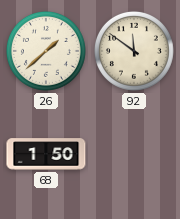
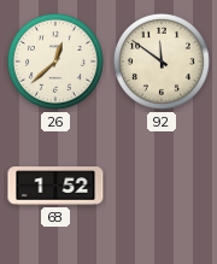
26: 1:38 -> 12:38
68: 1:50 -> 1:52
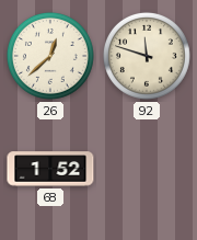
92: 11:51 -> 11:48
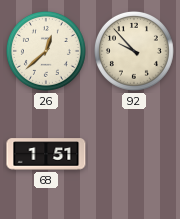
92: 11:48 -> 9:53
68: 1:52 -> 1:51
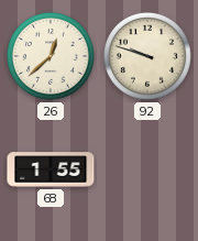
92: 9:53 -> 9:48
68: 1:51 -> 1:55
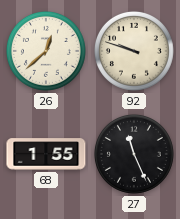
27: none -> 11:26
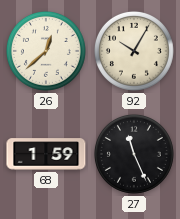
92: 9:48 -> 10:05
68: 1:55 -> 1:59
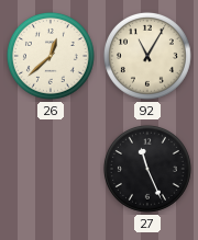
92: 10:05 -> 11:05
68: 1:59 -> none
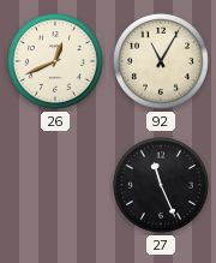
26: 12:38 -> 12:41
